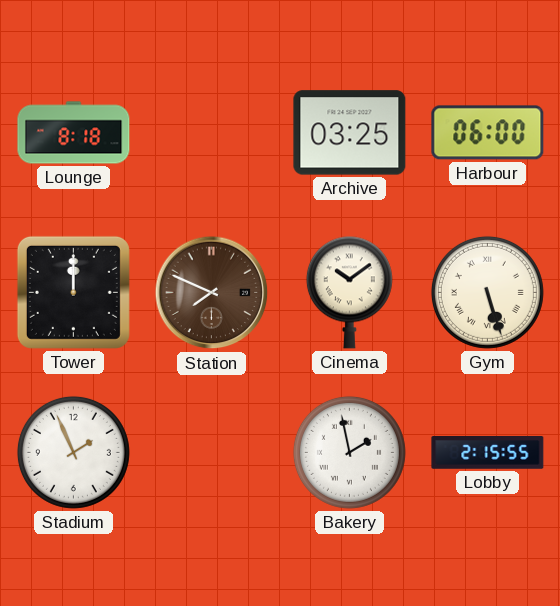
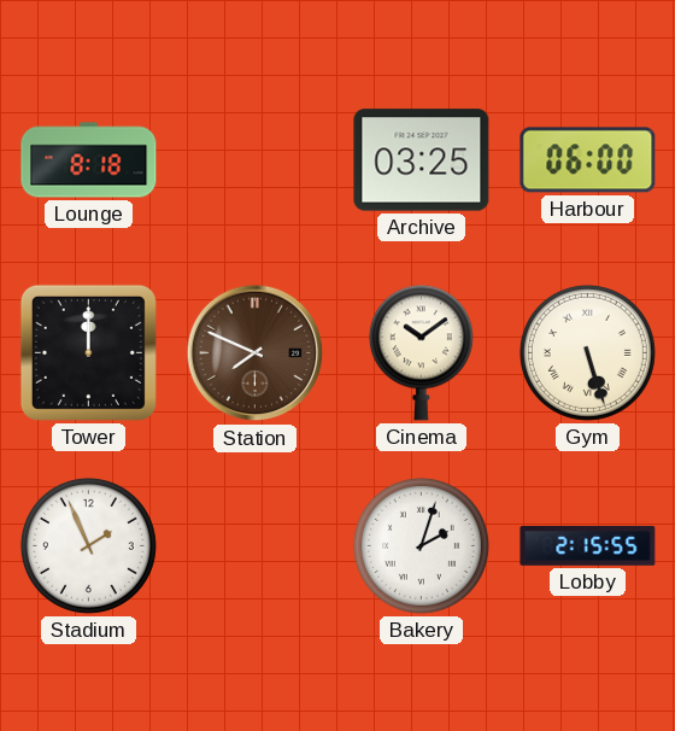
Bakery: 1:58 -> 2:03
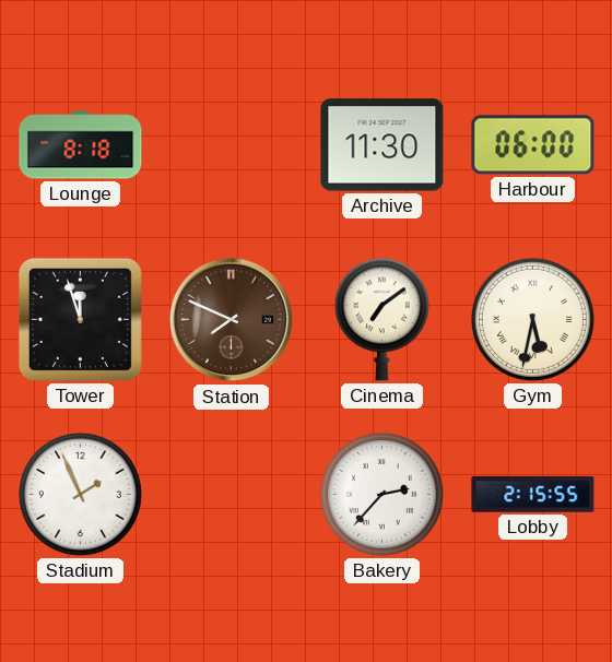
Archive: 03:25 -> 11:30
Tower: 12:00 -> 11:57
Cinema: 10:09 -> 7:09
Gym: 5:27 -> 5:32
Bakery: 2:03 -> 2:37
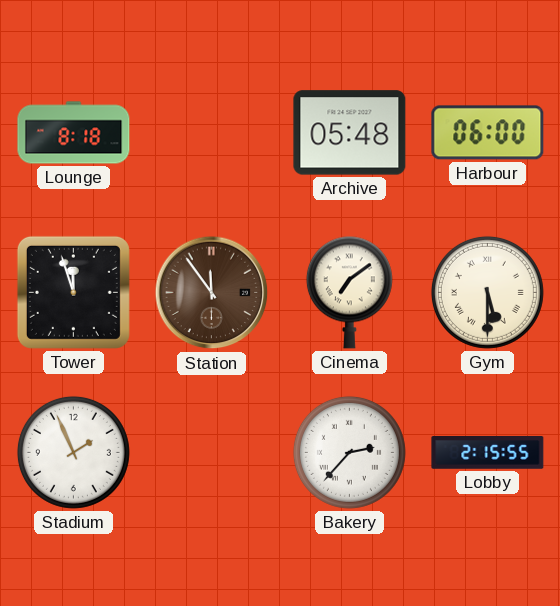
Archive: 11:30 -> 05:48
Station: 7:49 -> 11:54
Gym: 5:32 -> 5:30
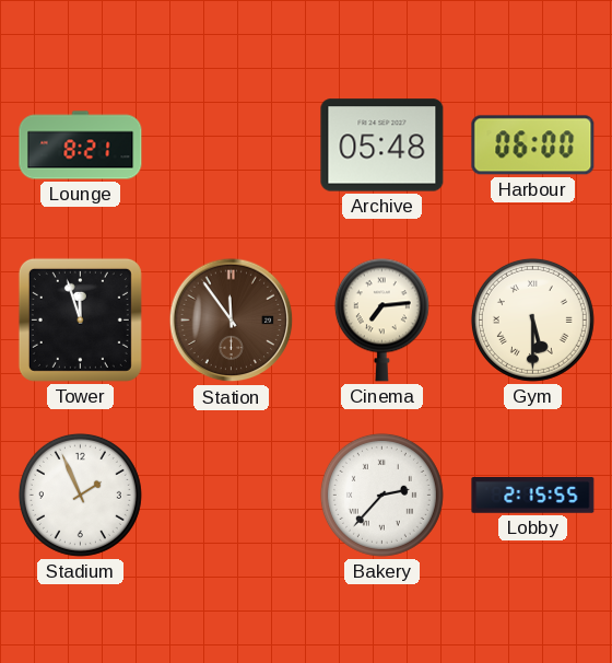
Lounge: 8:18 -> 8:21
Cinema: 7:09 -> 7:14
